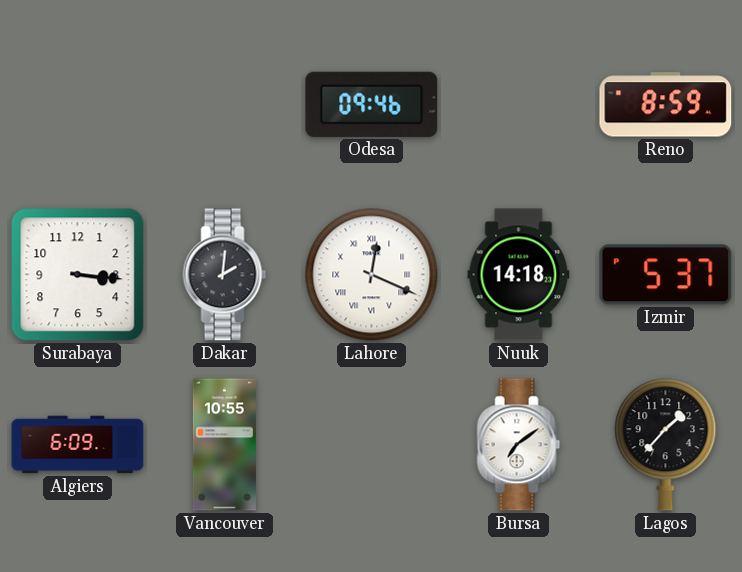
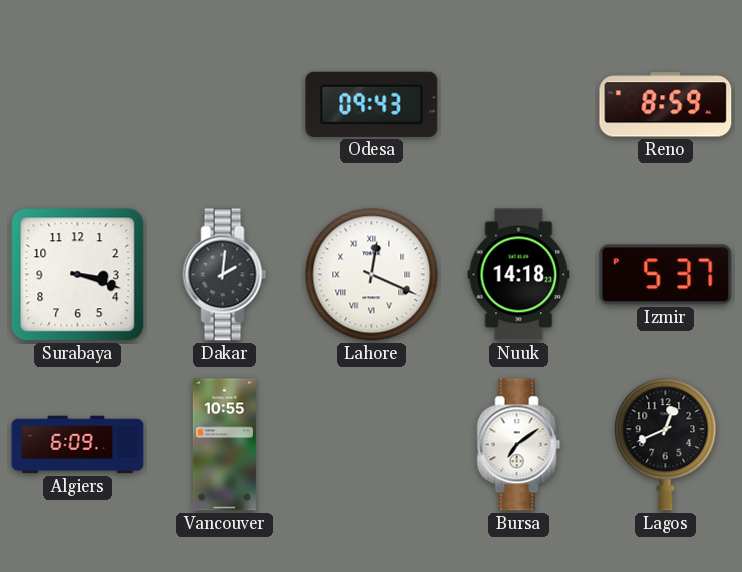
Odesa: 09:46 -> 09:43
Surabaya: 3:16 -> 3:18
Lagos: 1:37 -> 12:41
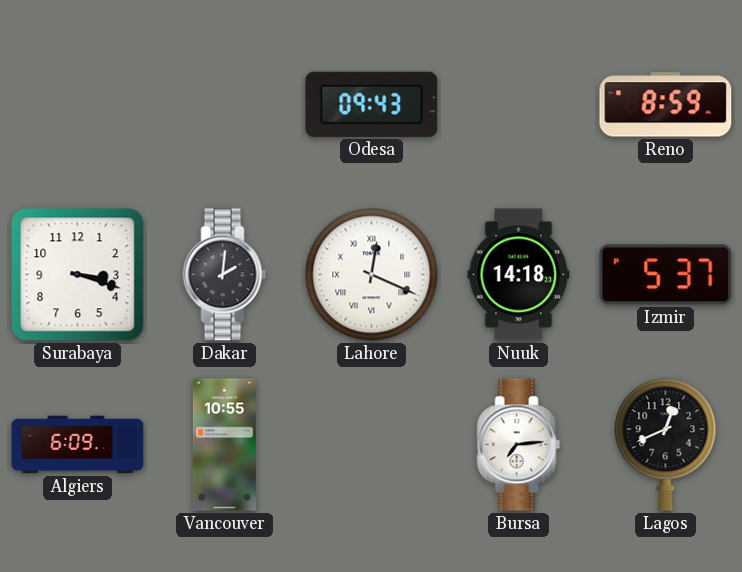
Bursa: 7:09 -> 7:14
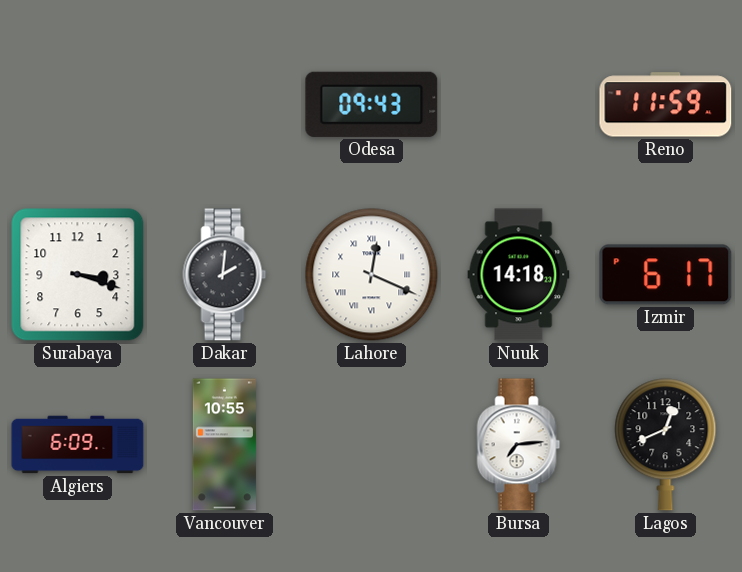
Reno: 8:59 -> 11:59
Izmir: 5:37 -> 6:17
